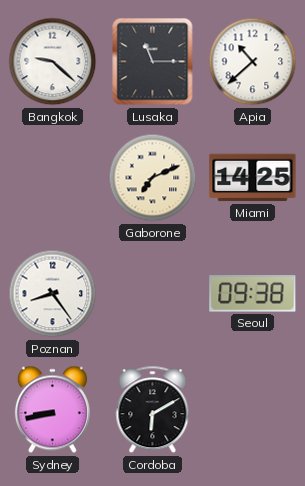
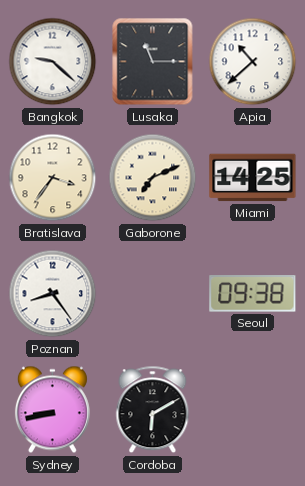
Bratislava: none -> 3:36
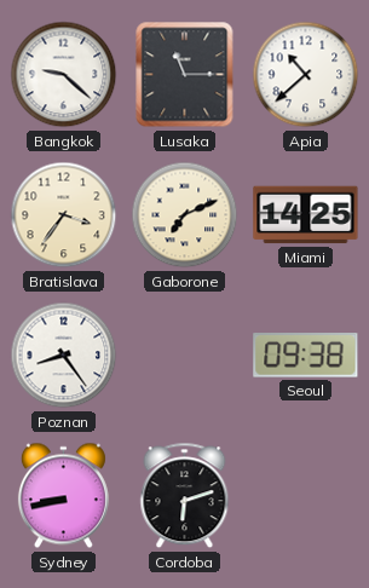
Cordoba: 6:10 -> 6:12
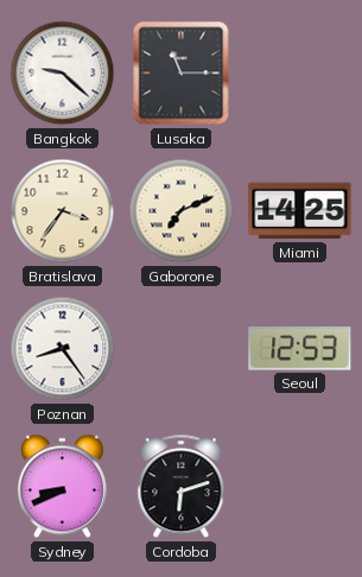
Apia: 10:38 -> none
Seoul: 09:38 -> 12:53
Sydney: 8:43 -> 8:41
